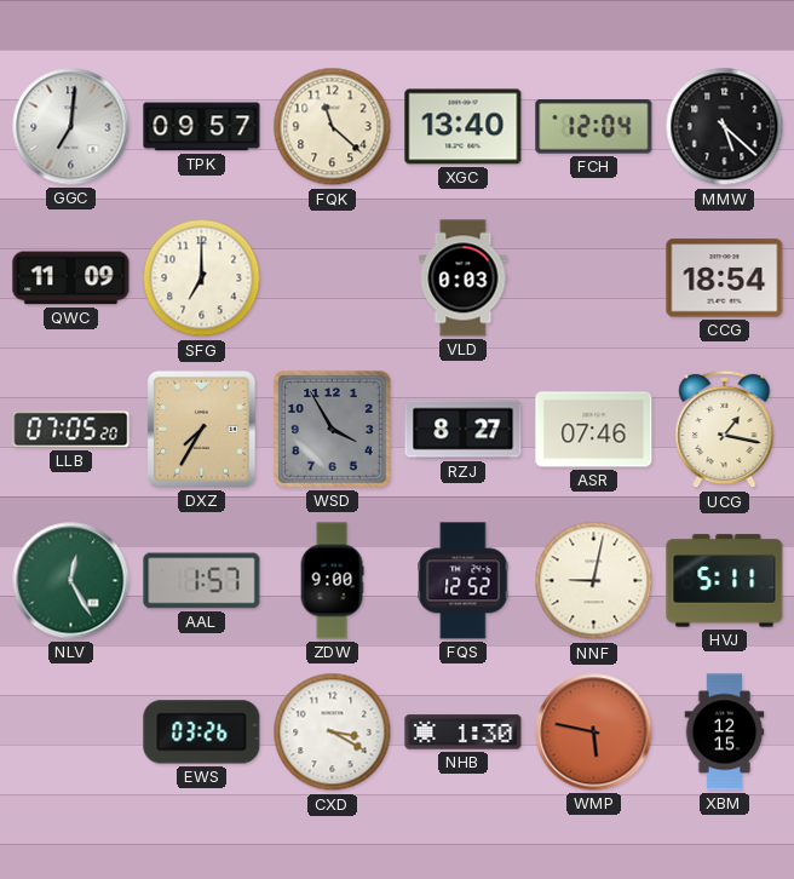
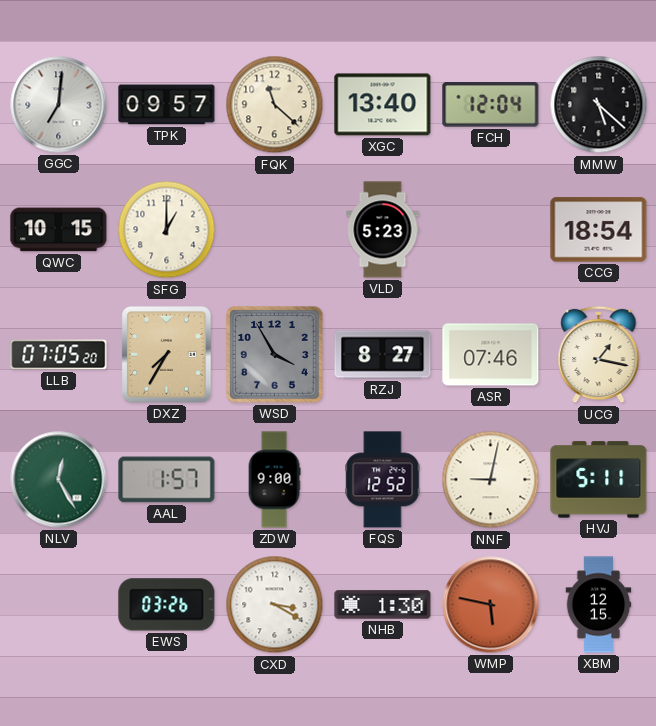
QWC: 11:09 -> 10:15
SFG: 7:00 -> 1:00
VLD: 0:03 -> 5:23
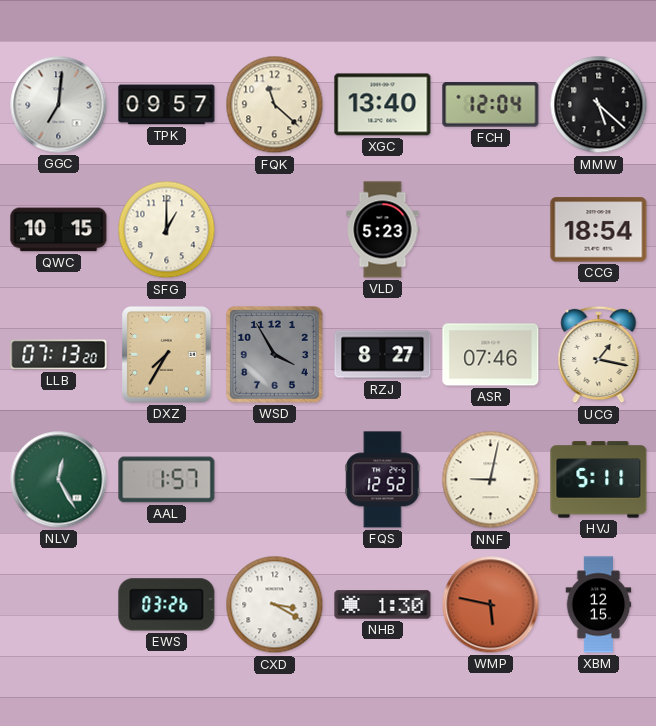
LLB: 07:05 -> 07:13
ZDW: 9:00 -> none
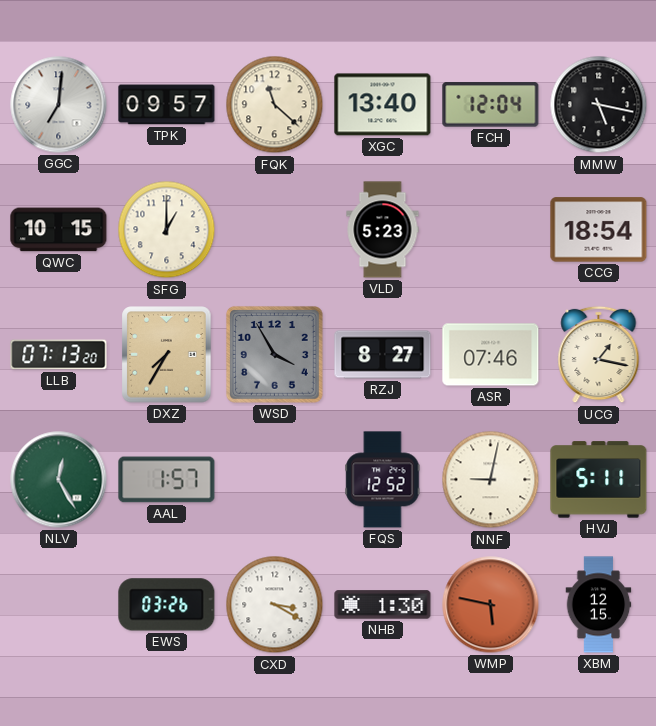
MMW: 5:22 -> 5:17
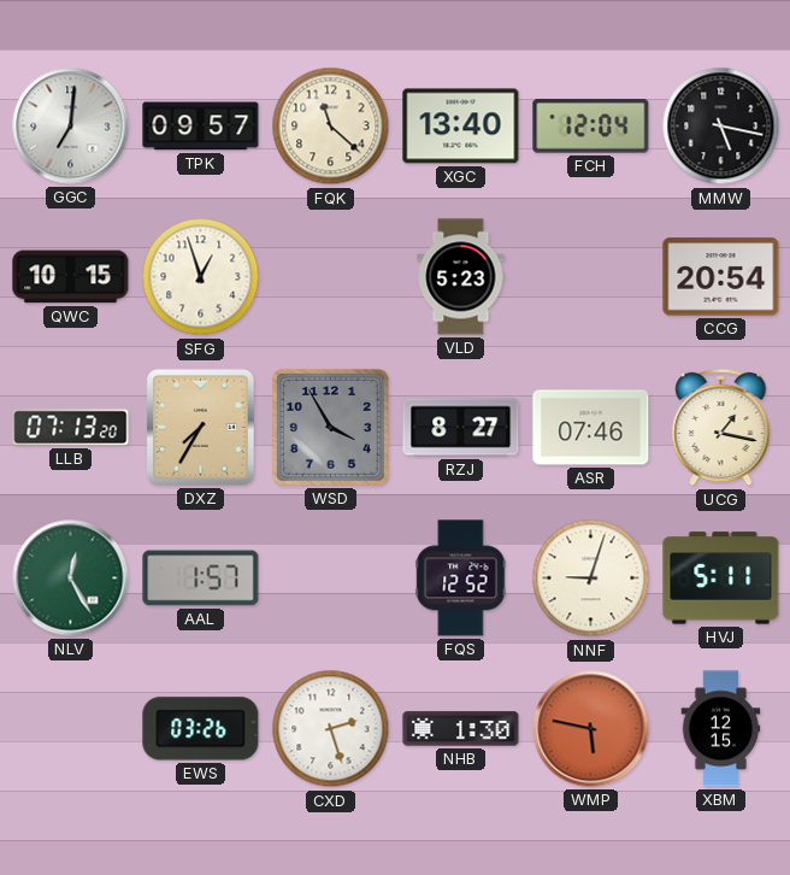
SFG: 1:00 -> 12:57
CCG: 18:54 -> 20:54
NNF: 9:02 -> 9:03
CXD: 3:20 -> 2:27
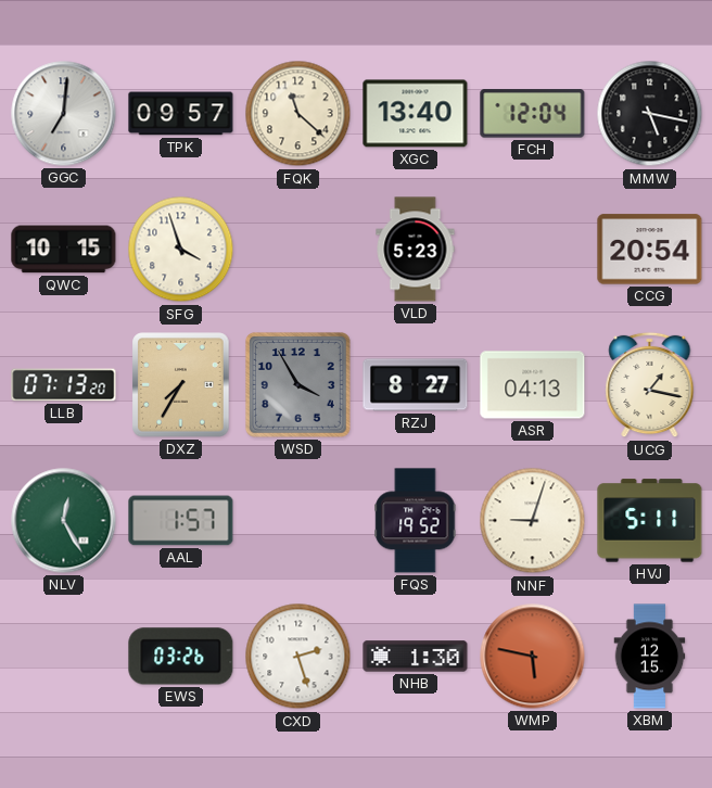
SFG: 12:57 -> 3:57
ASR: 07:46 -> 04:13
FQS: 12:52 -> 19:52
